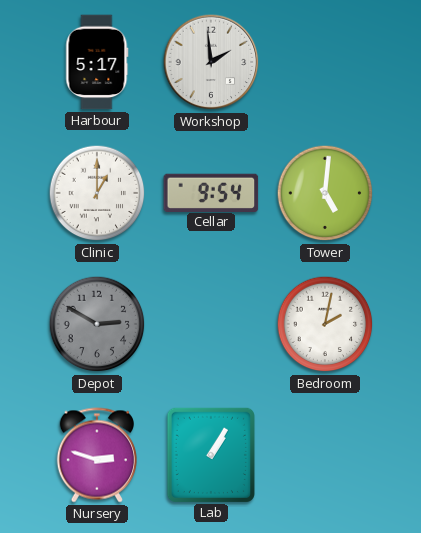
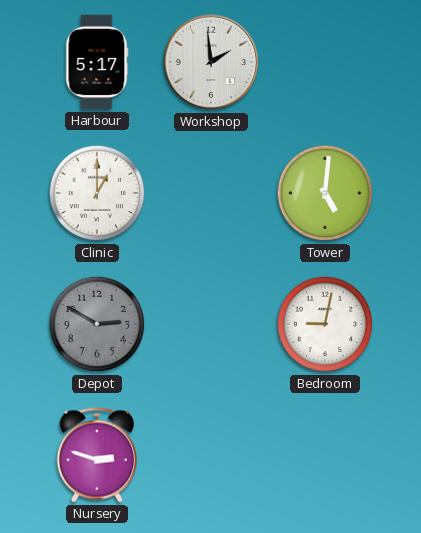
Cellar: 9:54 -> none
Bedroom: 2:02 -> 9:02
Lab: 1:05 -> none
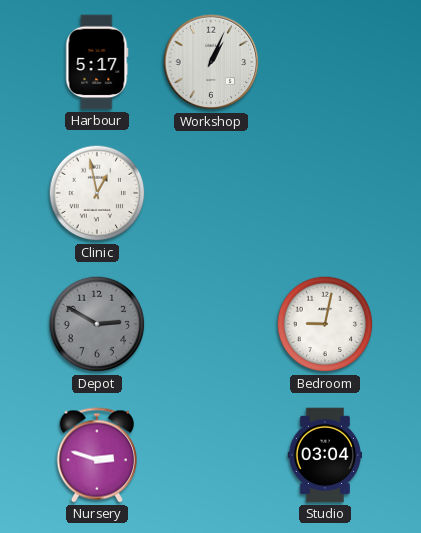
Workshop: 1:59 -> 1:04
Clinic: 1:00 -> 12:58
Tower: 5:01 -> none
Studio: none -> 03:04
